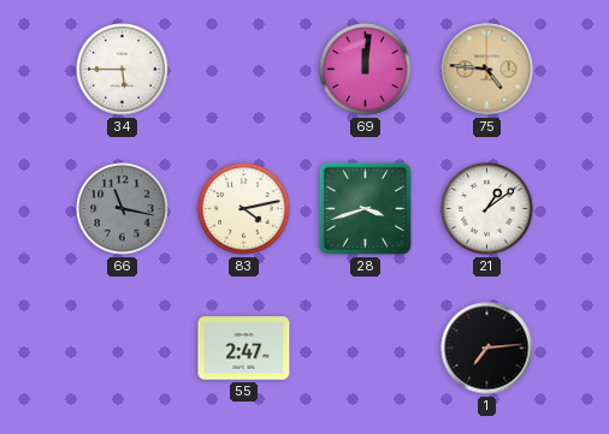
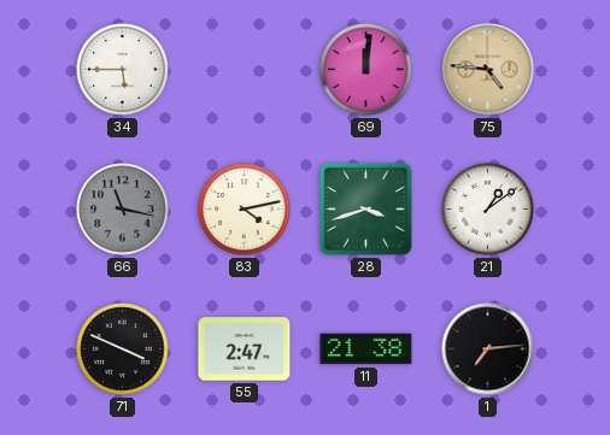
71: none -> 3:49
11: none -> 21:38
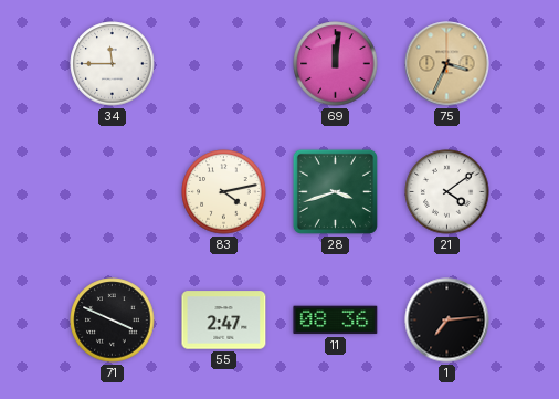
34: 5:45 -> 11:45
75: 4:46 -> 3:34
66: 11:17 -> none
21: 1:09 -> 4:09
11: 21:38 -> 08:36
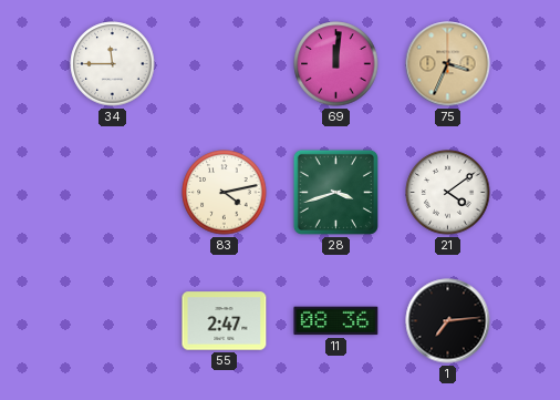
71: 3:49 -> none
